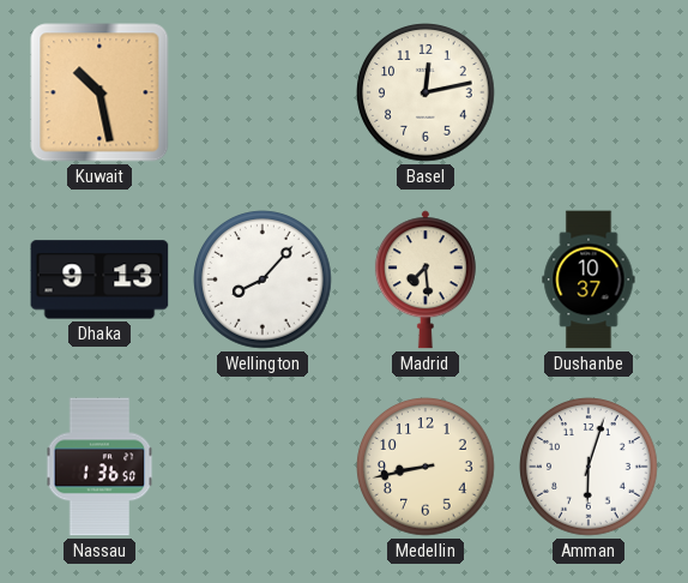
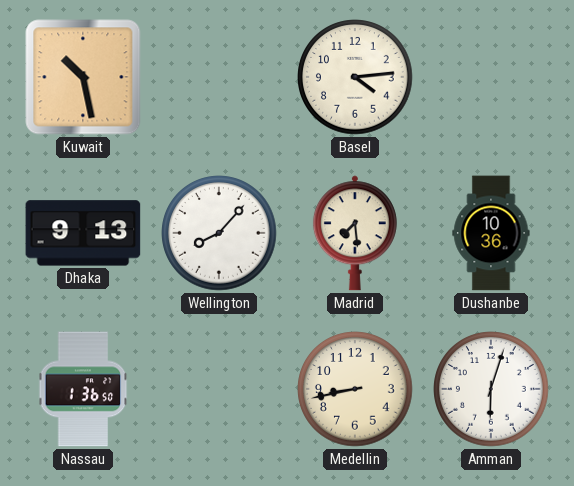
Basel: 12:13 -> 4:14
Dushanbe: 10:37 -> 10:36
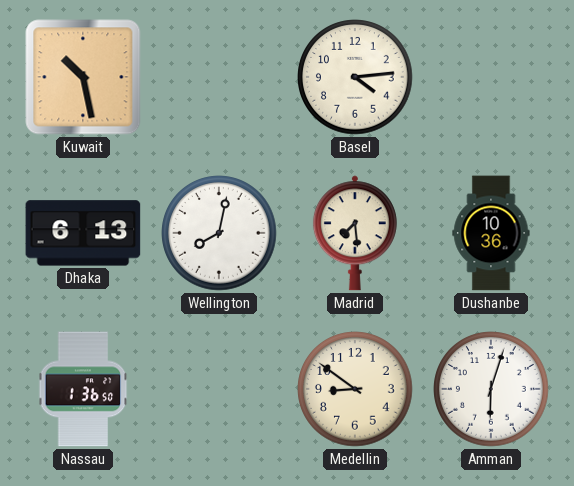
Dhaka: 9:13 -> 6:13
Wellington: 8:07 -> 8:02
Medellin: 8:43 -> 8:51
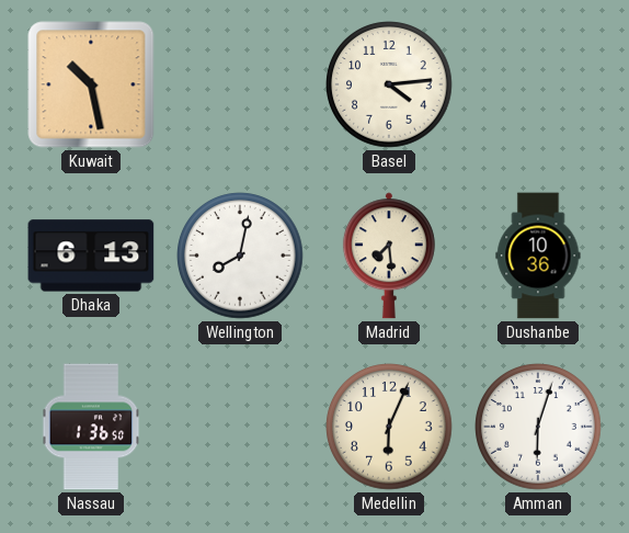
Medellin: 8:51 -> 6:04
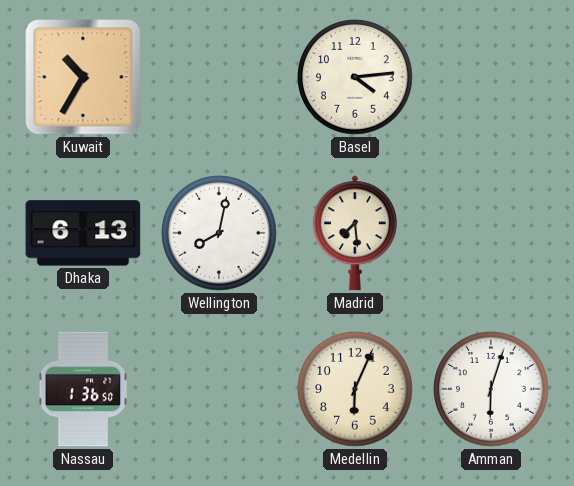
Kuwait: 10:28 -> 10:35
Dushanbe: 10:36 -> none
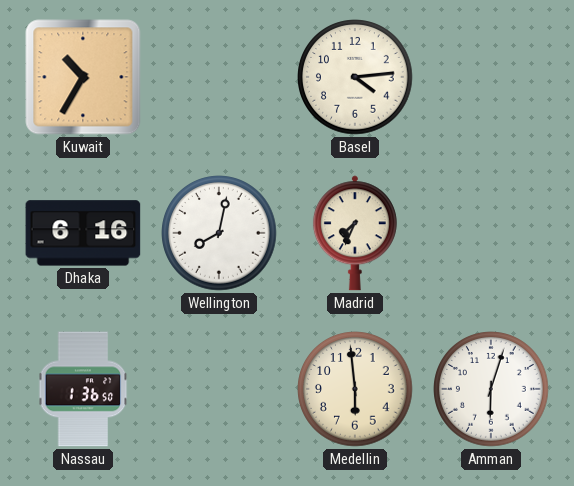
Dhaka: 6:13 -> 6:16
Madrid: 7:29 -> 7:34
Medellin: 6:04 -> 5:59
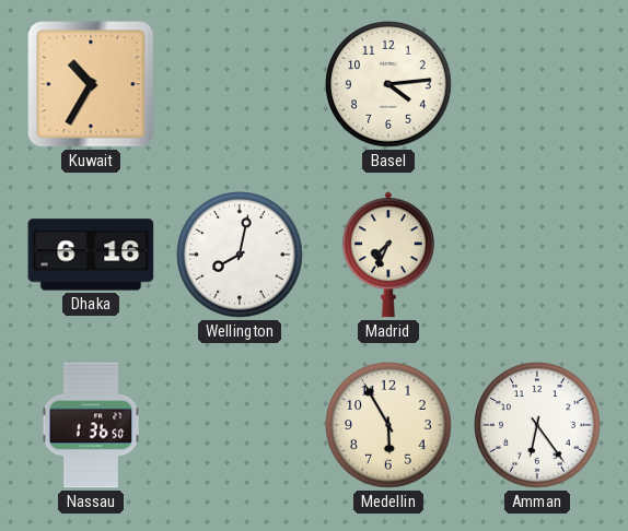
Medellin: 5:59 -> 5:55
Amman: 6:03 -> 6:24
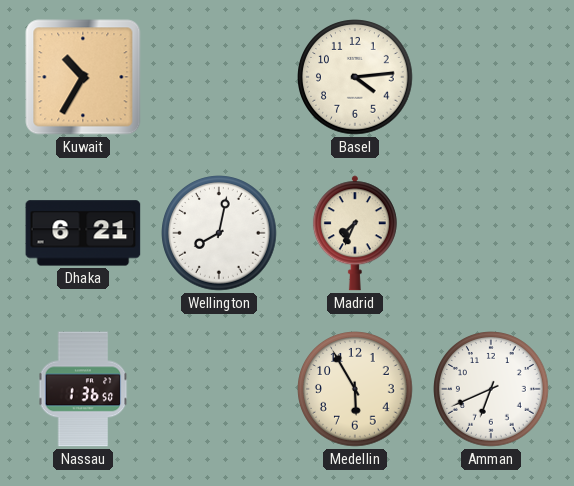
Dhaka: 6:16 -> 6:21
Amman: 6:24 -> 6:41
